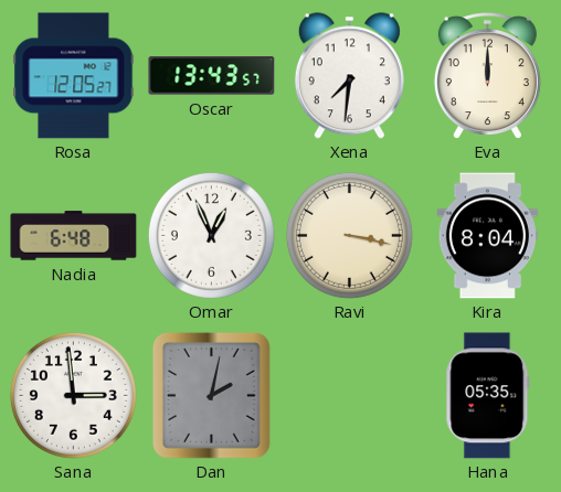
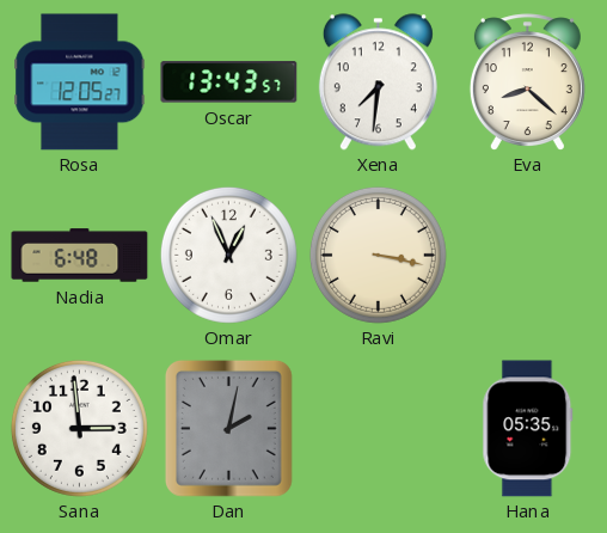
Eva: 12:00 -> 8:22
Kira: 8:04 -> none
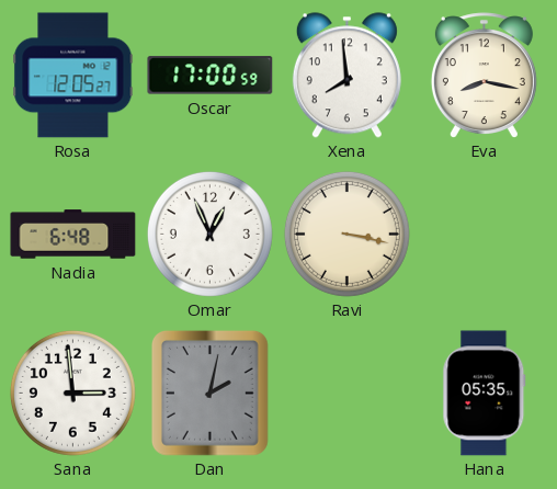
Oscar: 13:43 -> 17:00
Xena: 7:31 -> 7:59
Eva: 8:22 -> 8:17
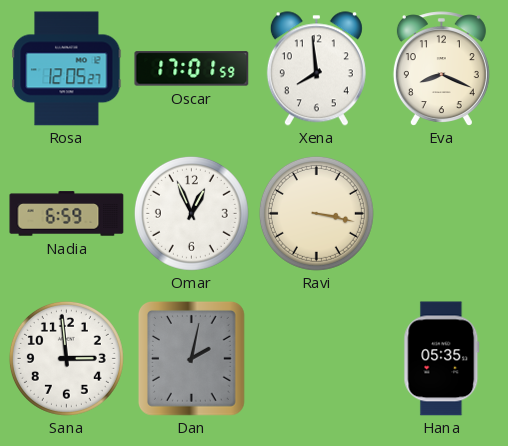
Oscar: 17:00 -> 17:01
Eva: 8:17 -> 8:19
Nadia: 6:48 -> 6:59
